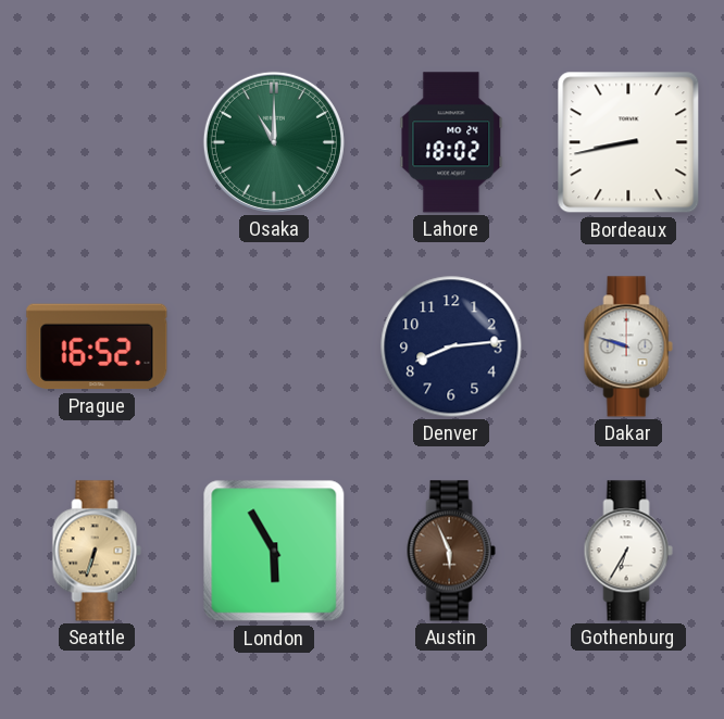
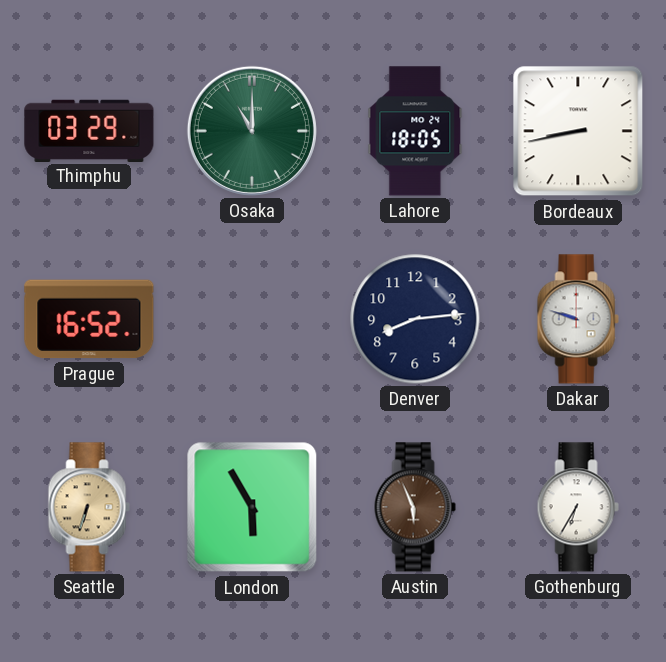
Thimphu: none -> 03:29
Lahore: 18:02 -> 18:05
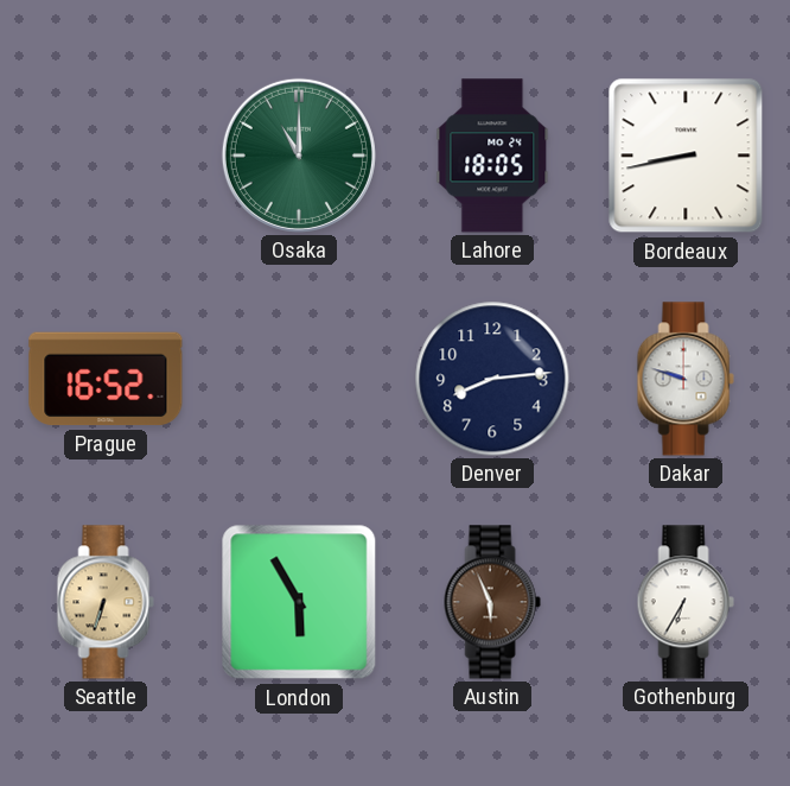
Thimphu: 03:29 -> none
